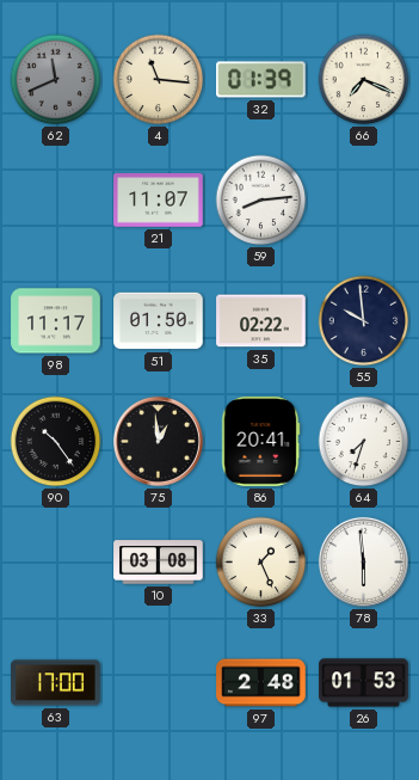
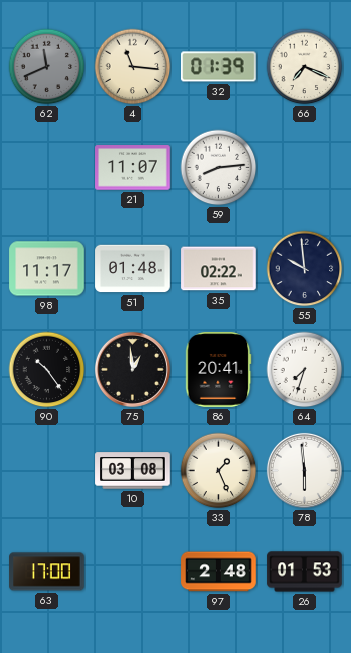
51: 01:50 -> 01:48
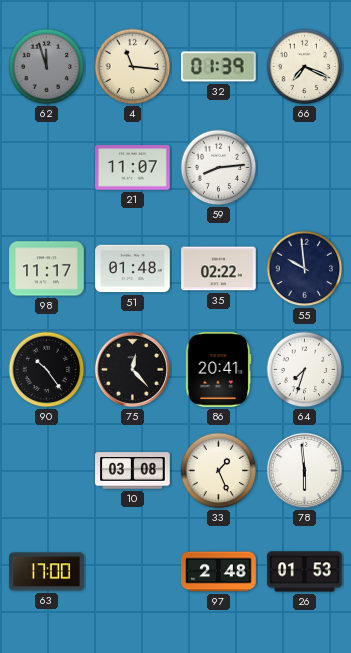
62: 11:41 -> 11:57
75: 12:59 -> 12:23
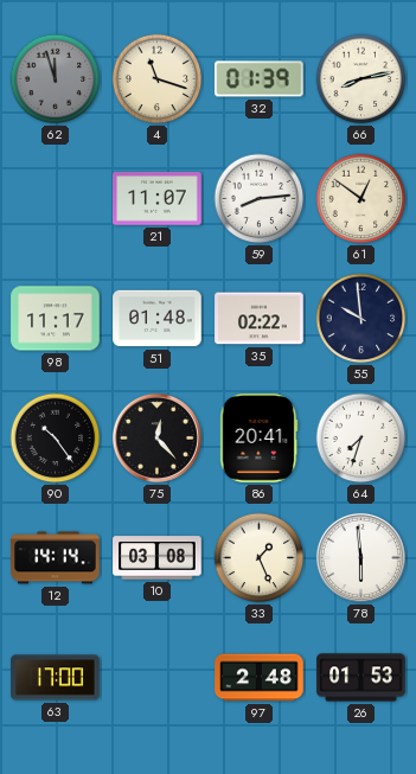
4: 11:16 -> 11:18
66: 7:19 -> 8:13
61: none -> 12:51
12: none -> 14:14
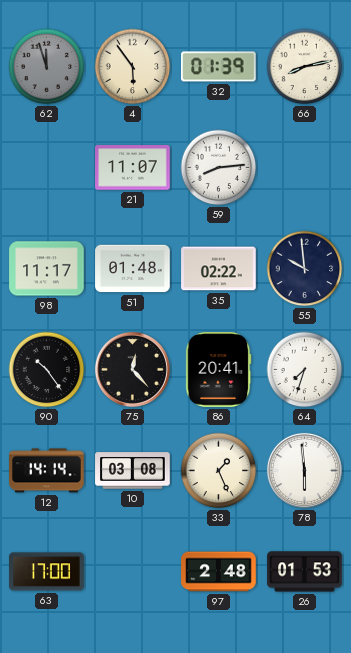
4: 11:18 -> 5:54
61: 12:51 -> none
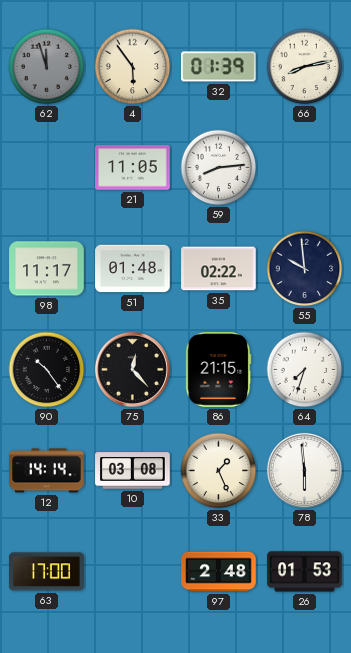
21: 11:07 -> 11:05
86: 20:41 -> 21:15
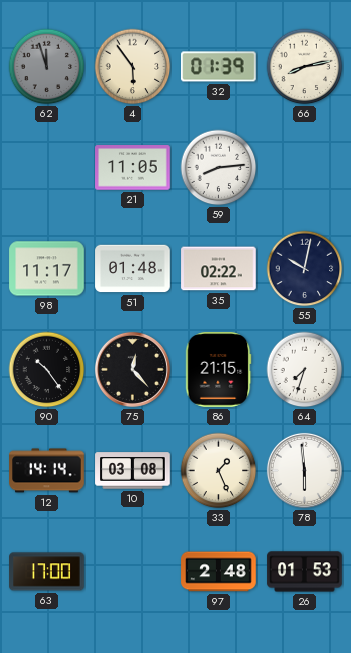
55: 9:59 -> 10:02
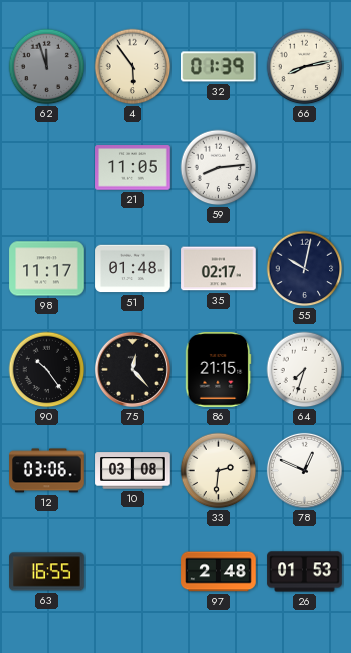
35: 02:22 -> 02:17
12: 14:14 -> 03:06
33: 1:26 -> 2:31
78: 5:59 -> 12:49
63: 17:00 -> 16:55
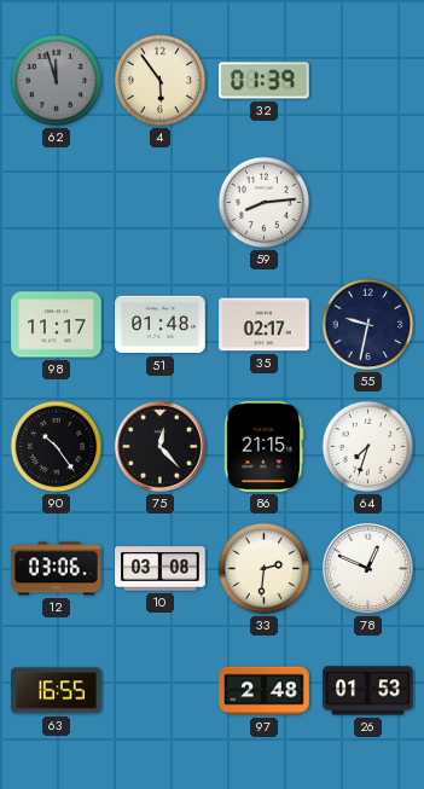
66: 8:13 -> none
21: 11:05 -> none
55: 10:02 -> 9:32
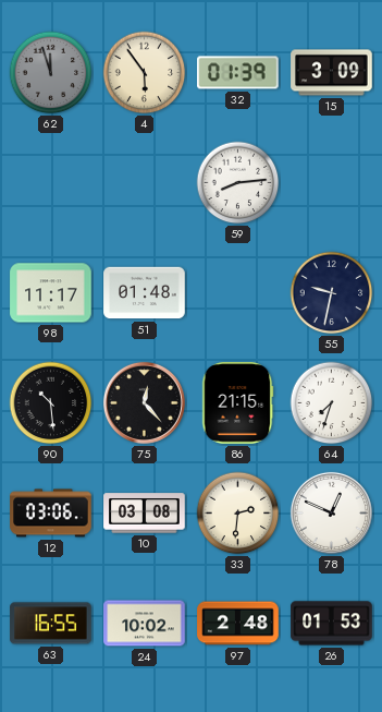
15: none -> 3:09
35: 02:17 -> none
90: 10:24 -> 10:29
24: none -> 10:02
